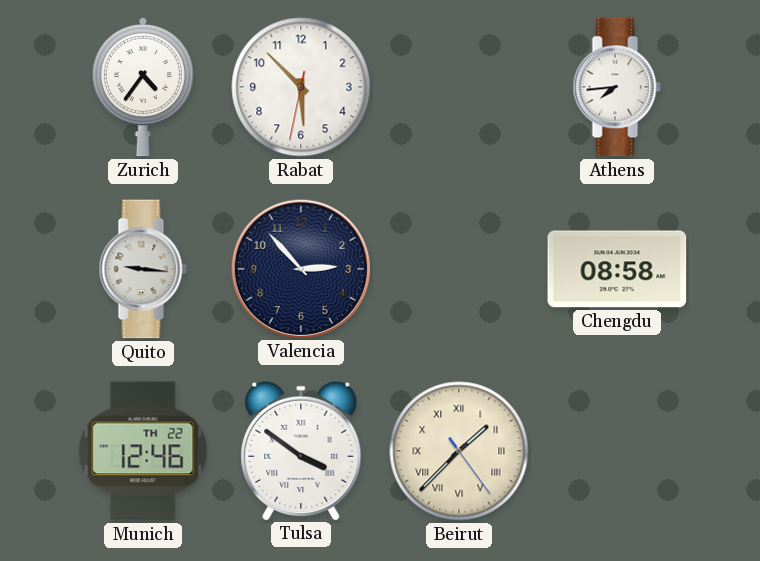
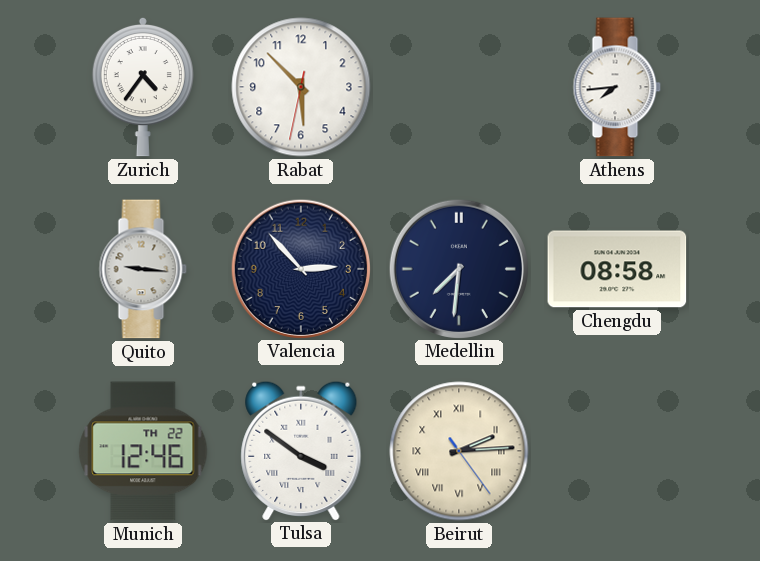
Medellin: none -> 7:31
Beirut: 1:37 -> 2:14
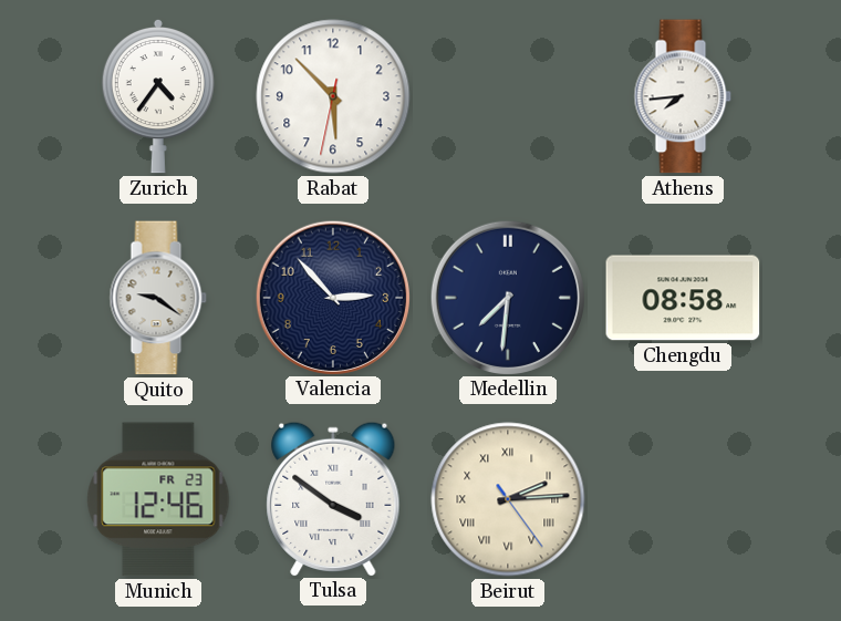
Quito: 9:16 -> 9:21
Munich date: TH 22 -> FR 23
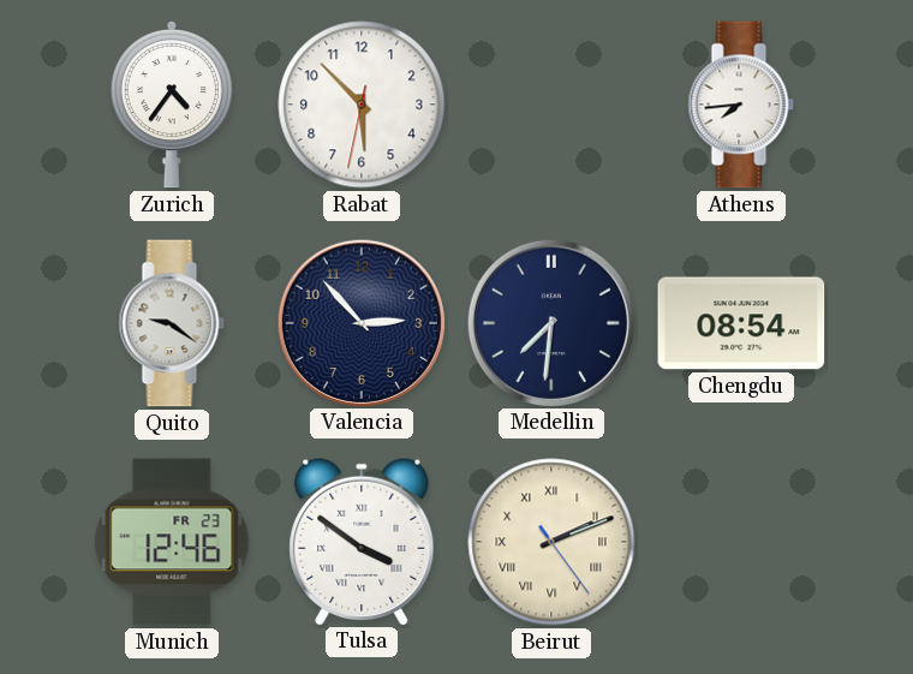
Chengdu: 08:58 -> 08:54
Beirut: 2:14 -> 2:11
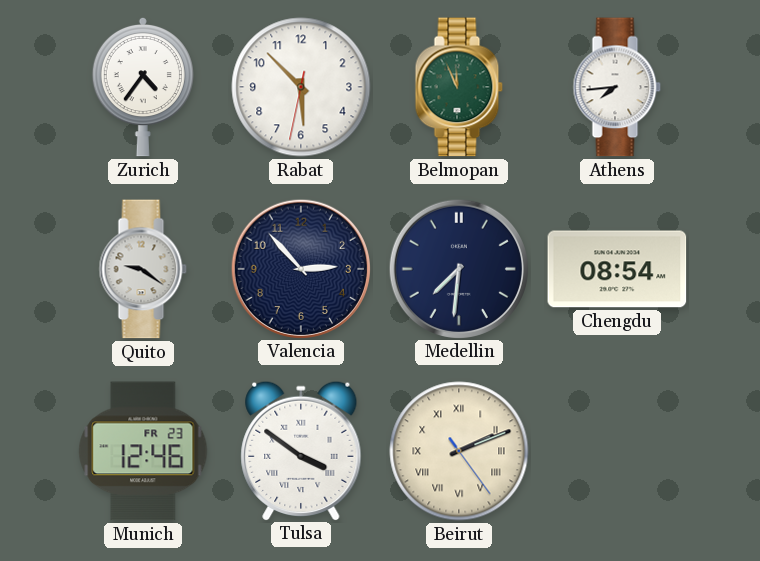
Belmopan: none -> 11:56
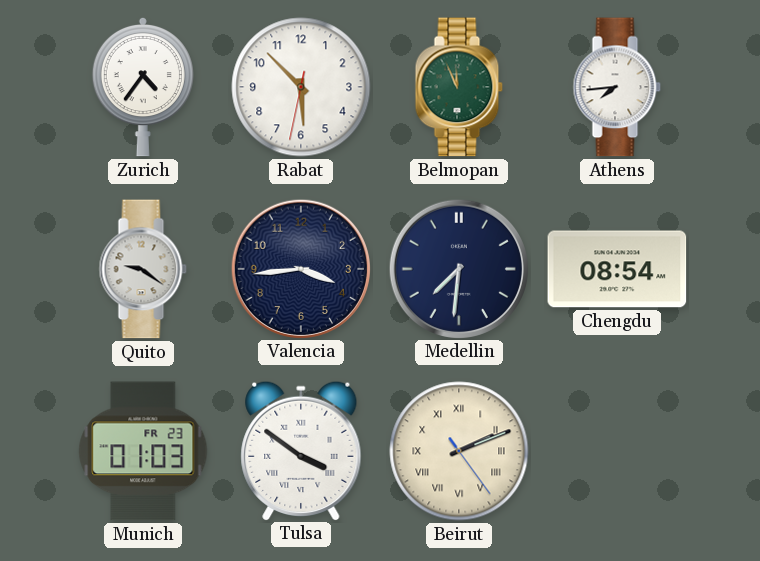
Valencia: 2:53 -> 3:44
Munich: 12:46 -> 01:03
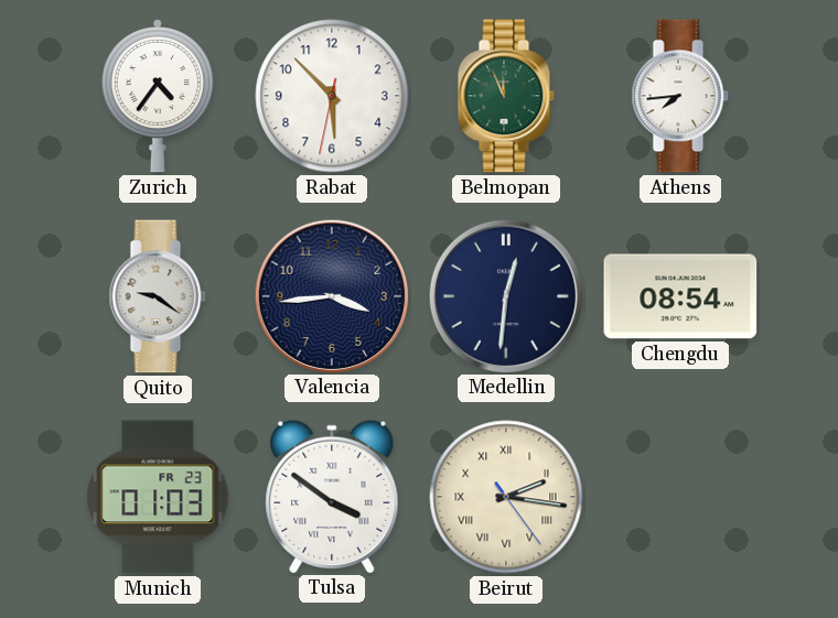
Medellin: 7:31 -> 12:31
Beirut: 2:11 -> 2:16
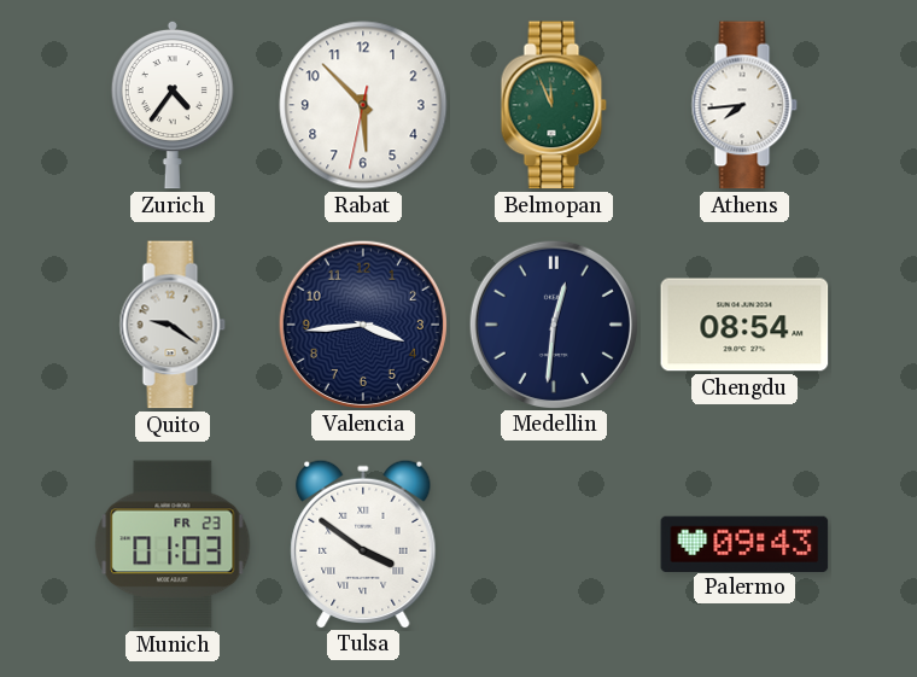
Beirut: 2:16 -> none
Palermo: none -> 09:43
